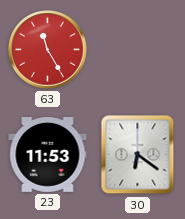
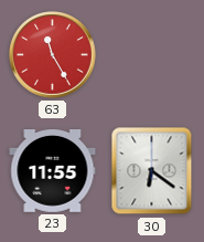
23: 11:53 -> 11:55
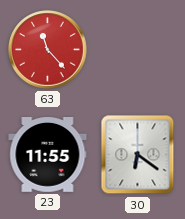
63: 11:25 -> 11:23
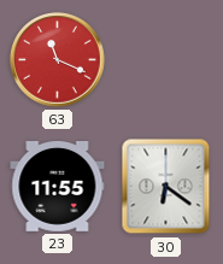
63: 11:23 -> 11:19
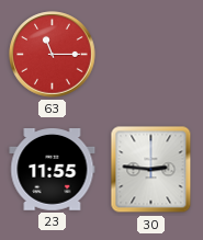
63: 11:19 -> 11:15
30: 6:21 -> 2:46
